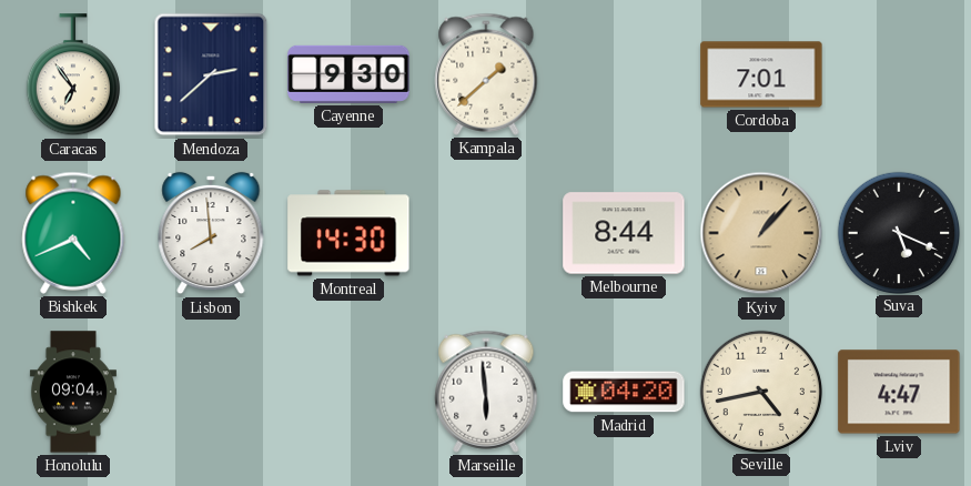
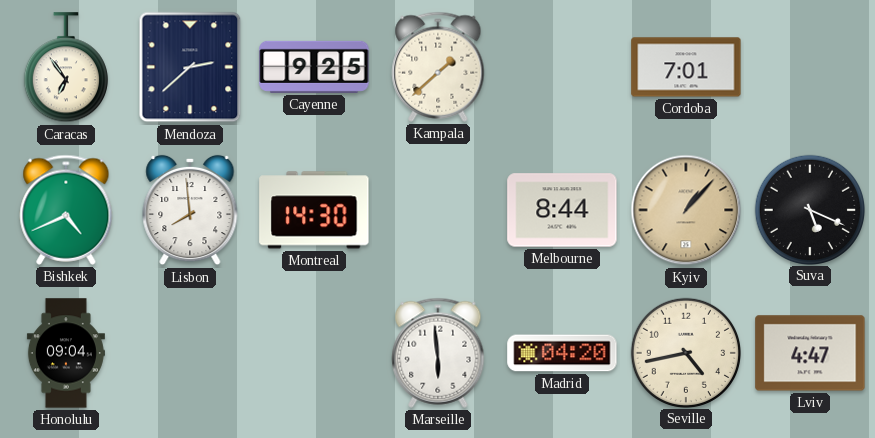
Cayenne: 9:30 -> 9:25
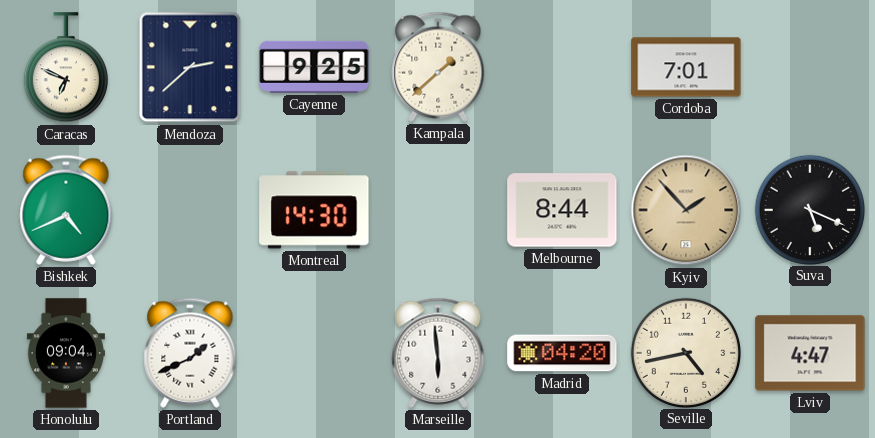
Caracas: 6:54 -> 6:49
Lisbon: 7:59 -> none
Kyiv: 1:07 -> 1:53
Portland: none -> 1:41
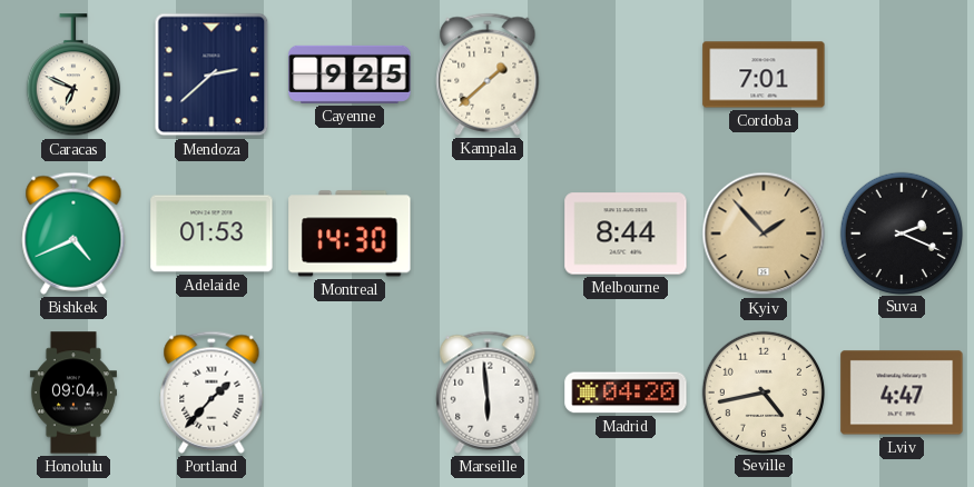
Adelaide: none -> 01:53
Suva: 5:19 -> 2:19
Portland: 1:41 -> 1:37
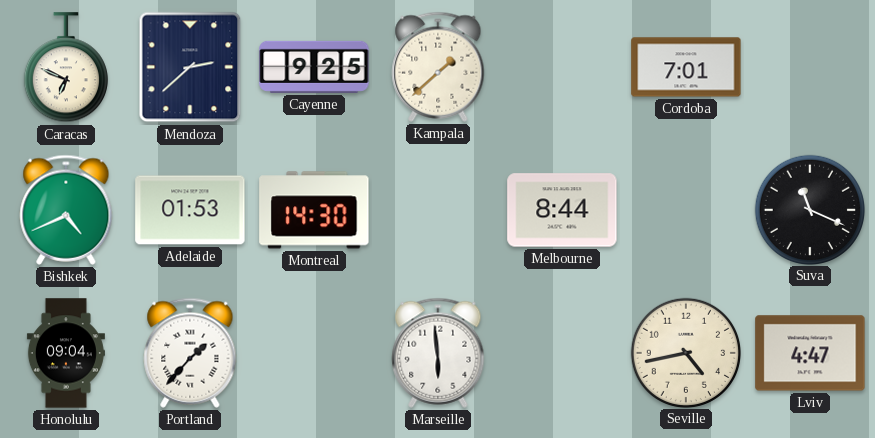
Kyiv: 1:53 -> none
Suva: 2:19 -> 11:19
Madrid: 04:20 -> none
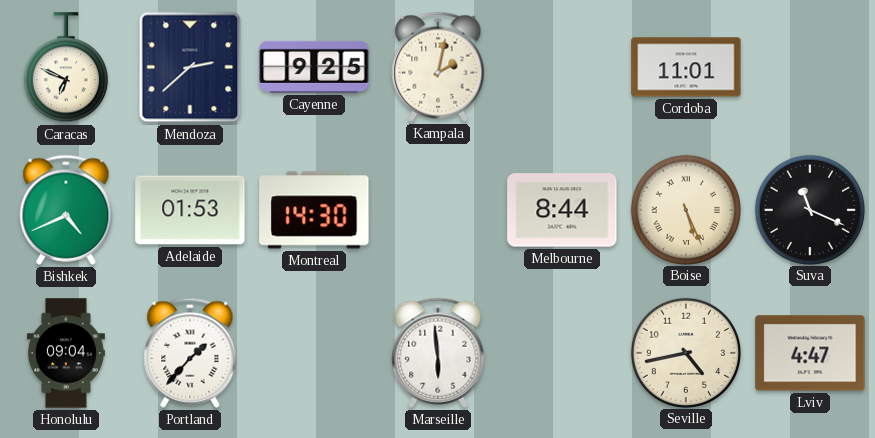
Kampala: 1:38 -> 2:02
Cordoba: 7:01 -> 11:01
Boise: none -> 5:26
